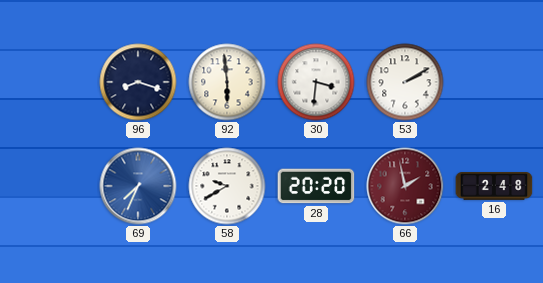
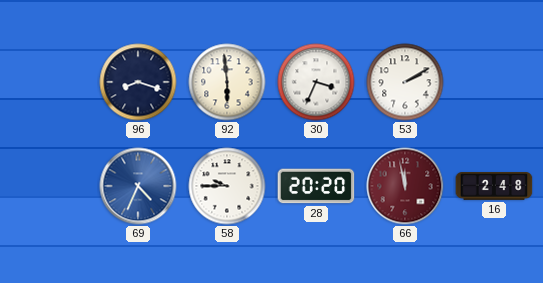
30: 3:31 -> 3:34
69: 7:34 -> 4:34
58: 9:40 -> 9:45
66: 1:58 -> 11:58
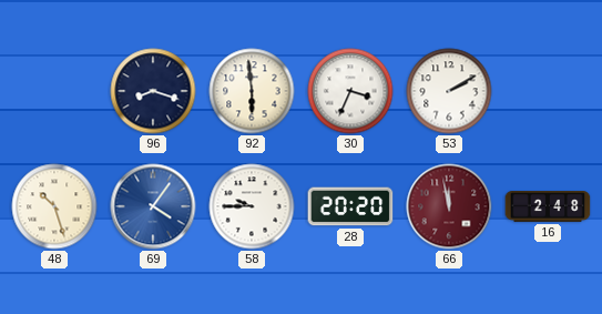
48: none -> 10:27
69: 4:34 -> 4:06
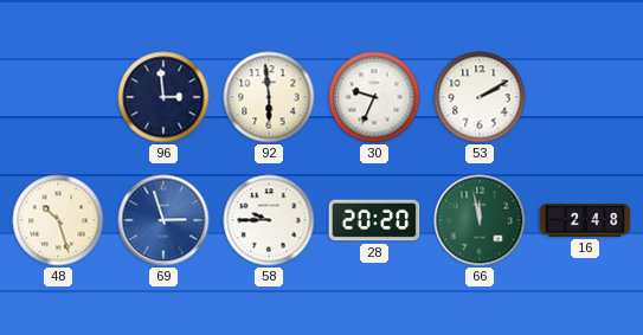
96: 8:18 -> 2:59
30: 3:34 -> 9:34
69: 4:06 -> 2:57
66 dial: burgundy -> green
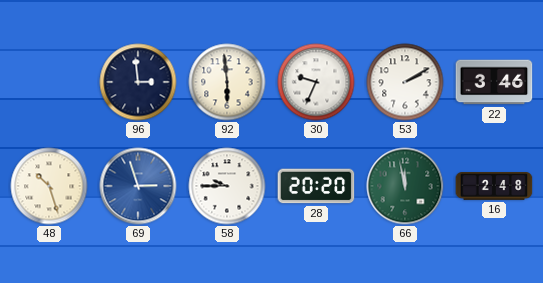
22: none -> 3:46
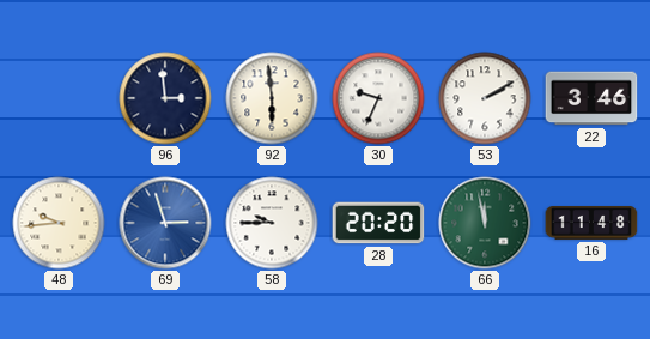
48: 10:27 -> 9:44
16: 2:48 -> 11:48
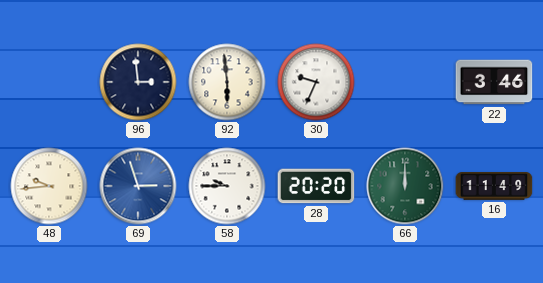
53: 2:10 -> none
66: 11:58 -> 12:00
16: 11:48 -> 11:49
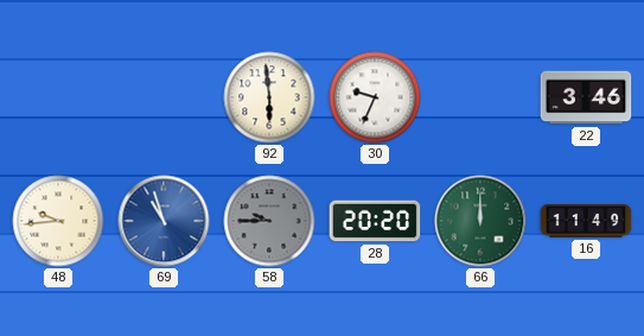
96: 2:59 -> none
69: 2:57 -> 10:57
58 dial: white -> grey
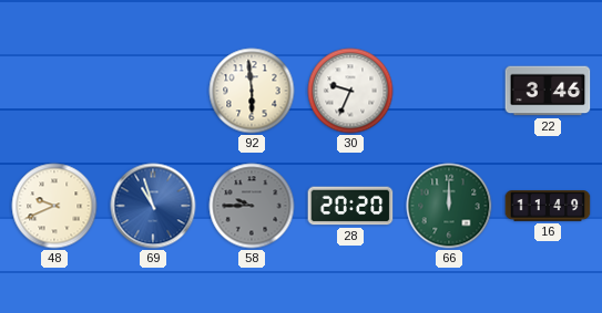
48: 9:44 -> 9:41
